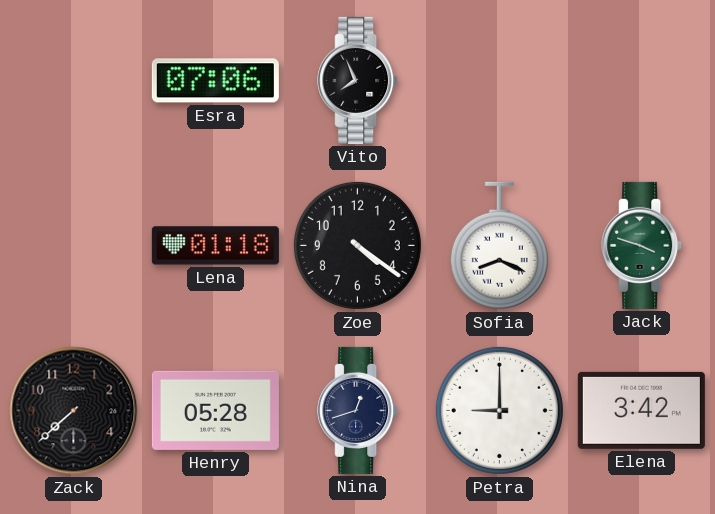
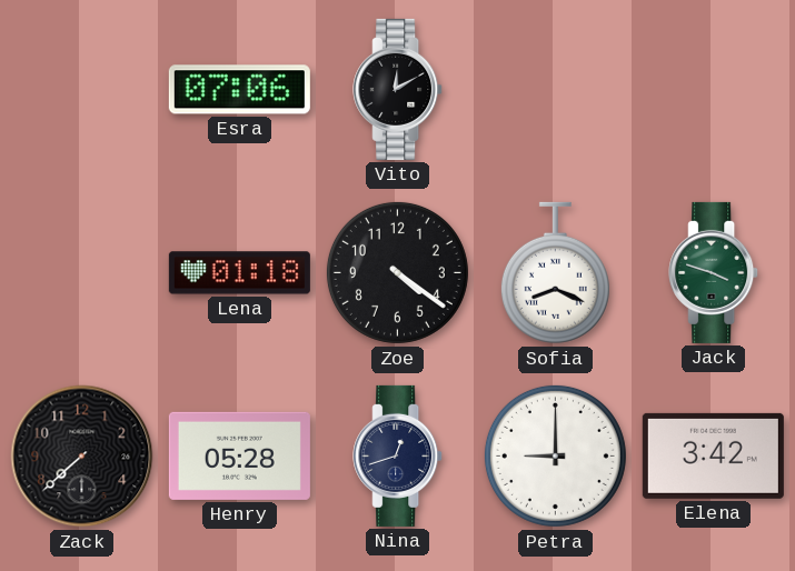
Vito: 7:56 -> 12:10
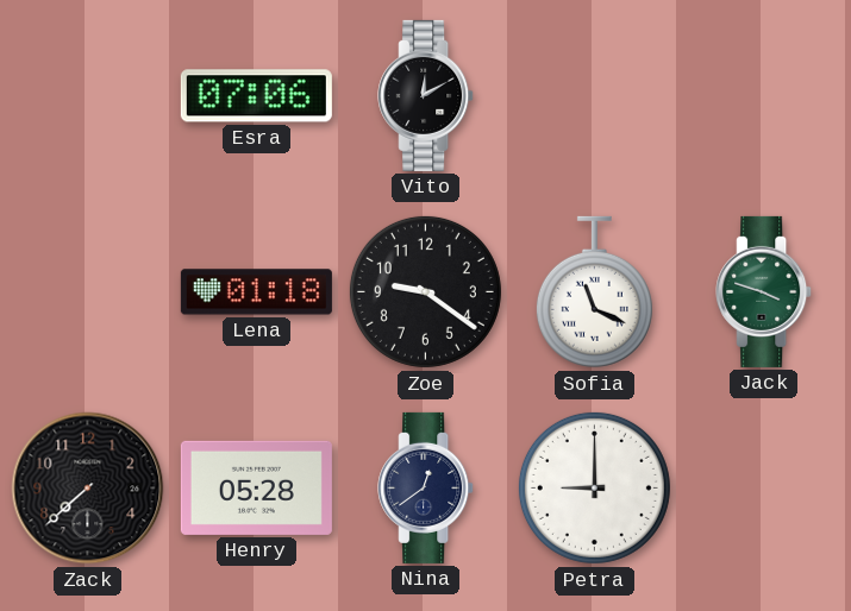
Zoe: 4:21 -> 9:21
Sofia: 8:19 -> 11:19
Nina: 12:42 -> 12:39
Elena: 3:42 -> none
